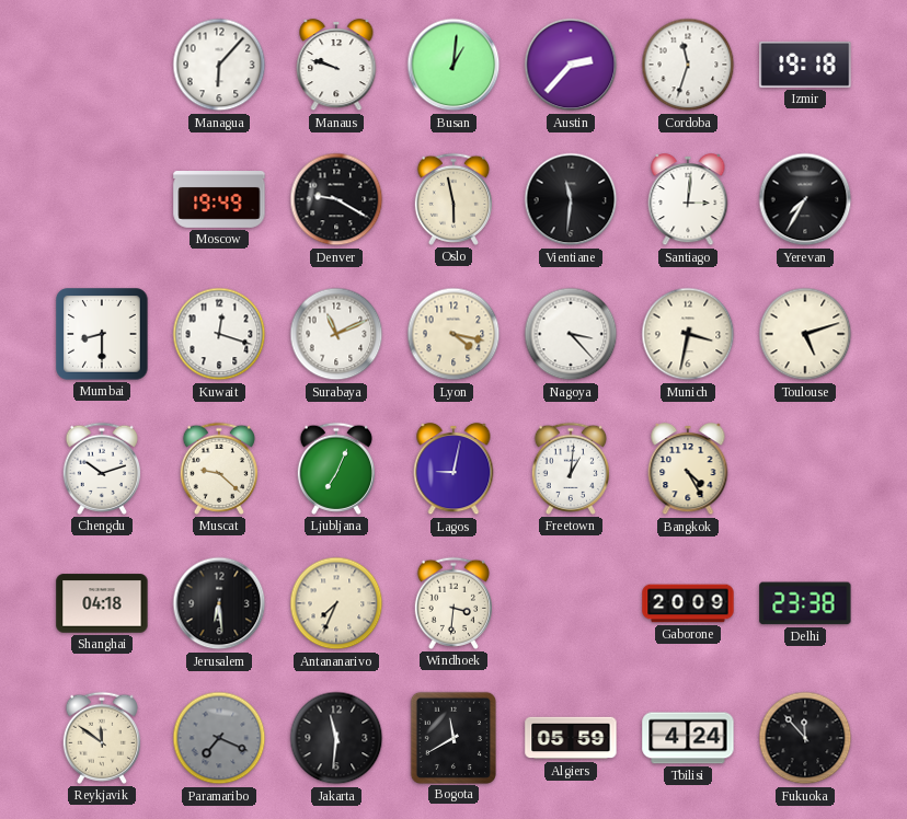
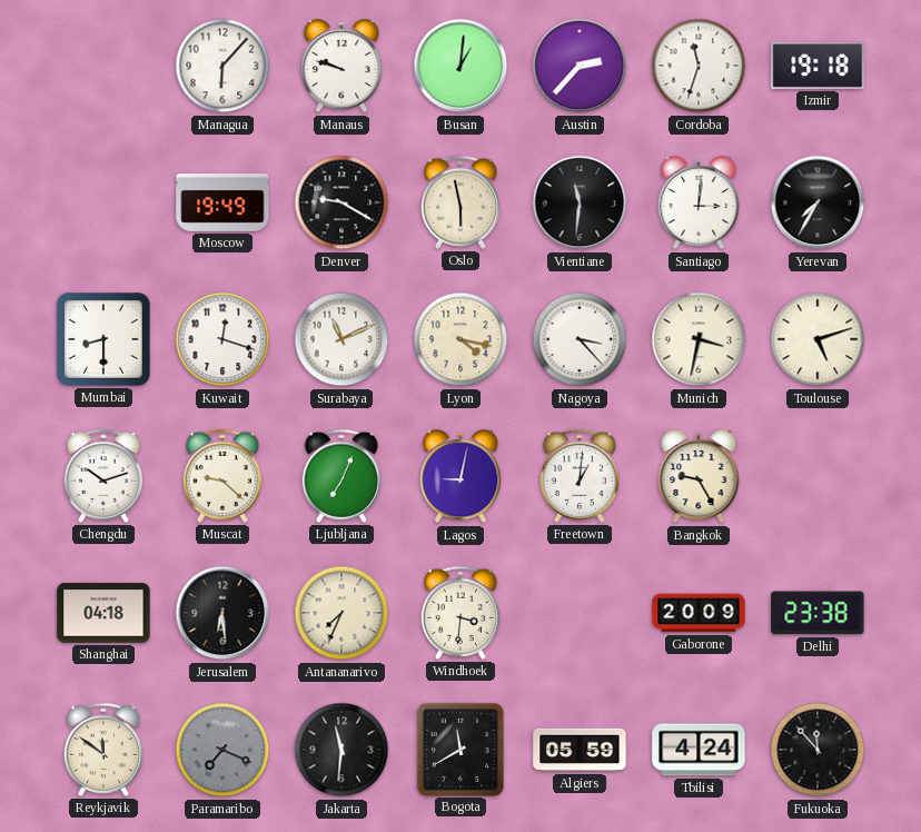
Bangkok: 4:25 -> 9:25
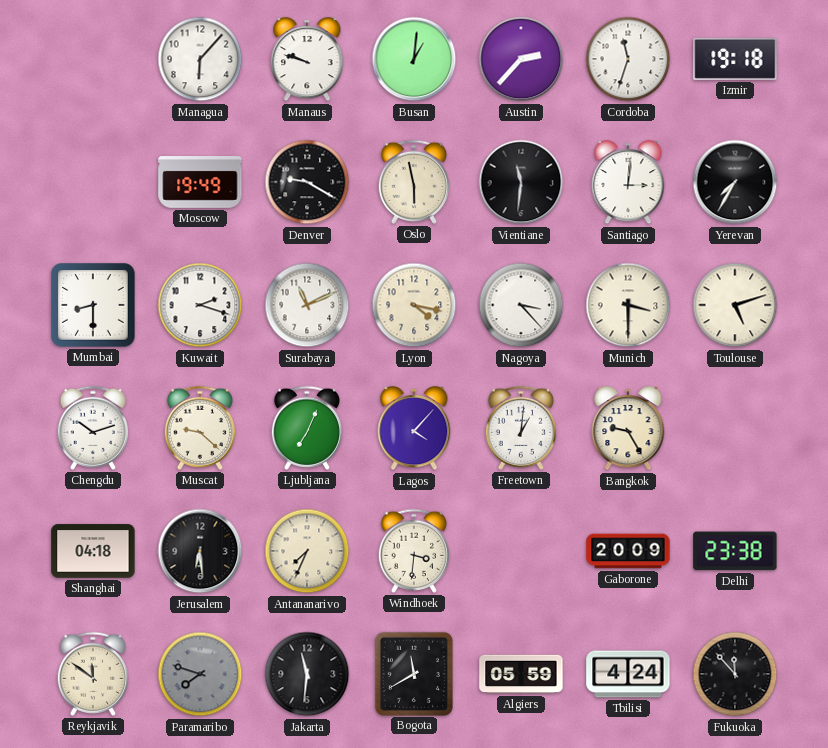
Kuwait: 12:18 -> 2:18
Munich: 3:32 -> 3:30
Lagos: 9:02 -> 4:07
Paramaribo: 7:19 -> 7:48
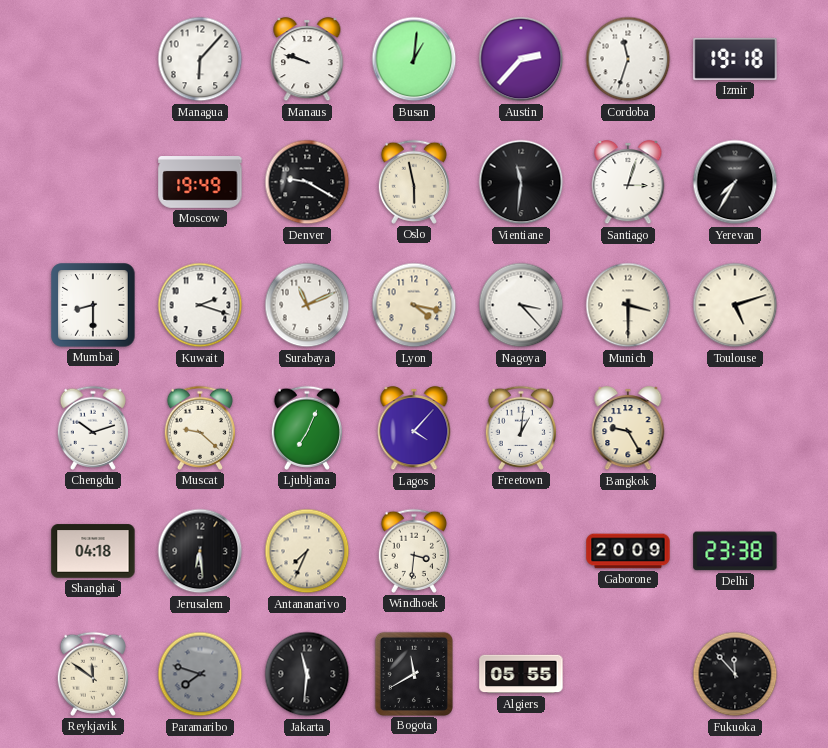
Santiago: 3:01 -> 3:03
Algiers: 05:59 -> 05:55
Tbilisi: 4:24 -> none
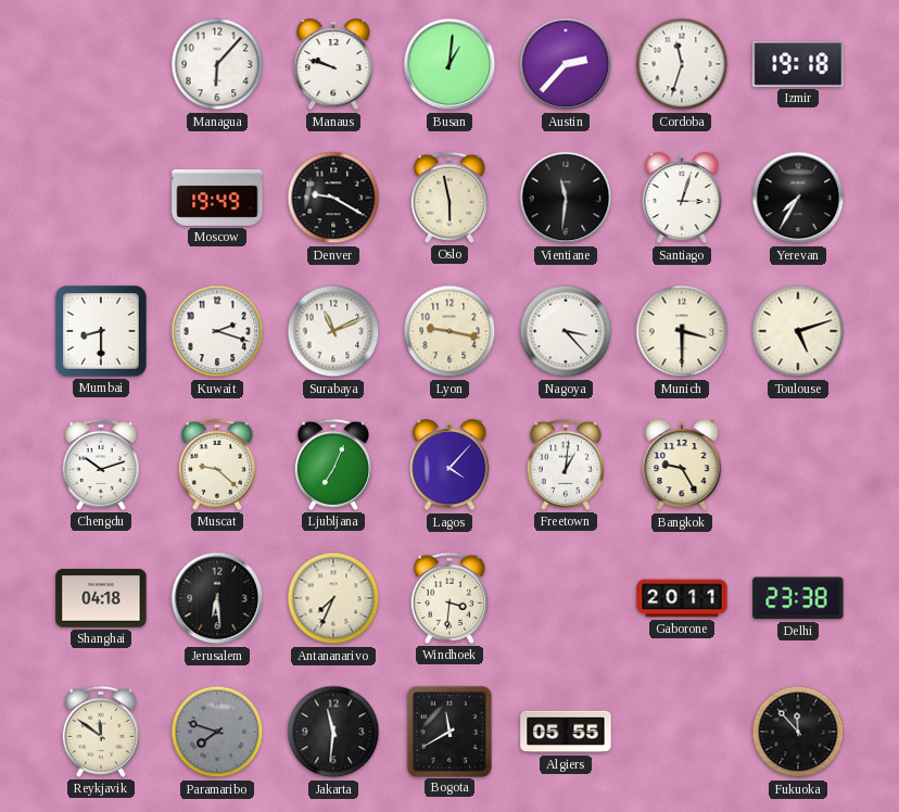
Lyon: 4:17 -> 9:17
Gaborone: 20:09 -> 20:11
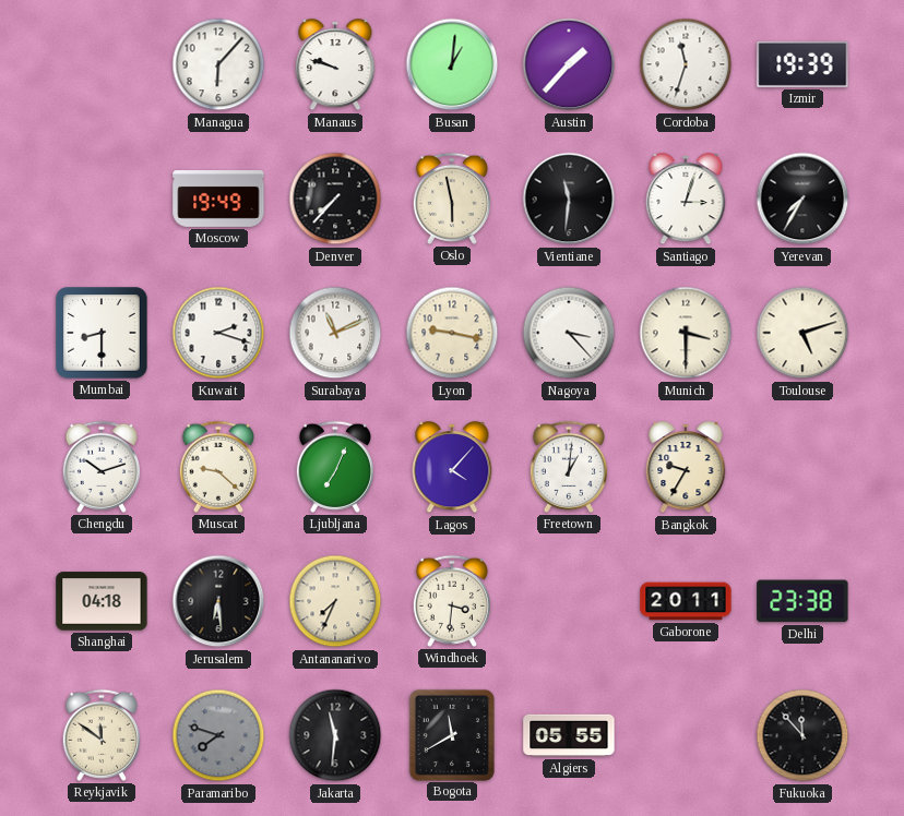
Austin: 2:37 -> 1:37
Izmir: 19:18 -> 19:39
Denver: 9:20 -> 7:37
Bangkok: 9:25 -> 9:35
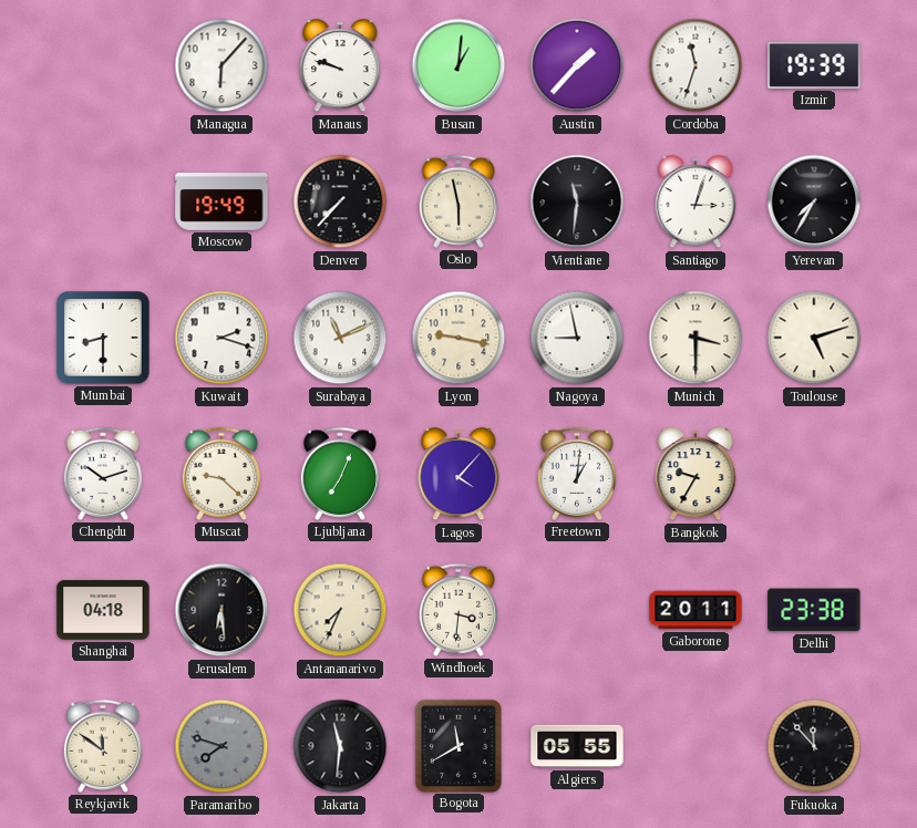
Nagoya: 3:23 -> 8:58
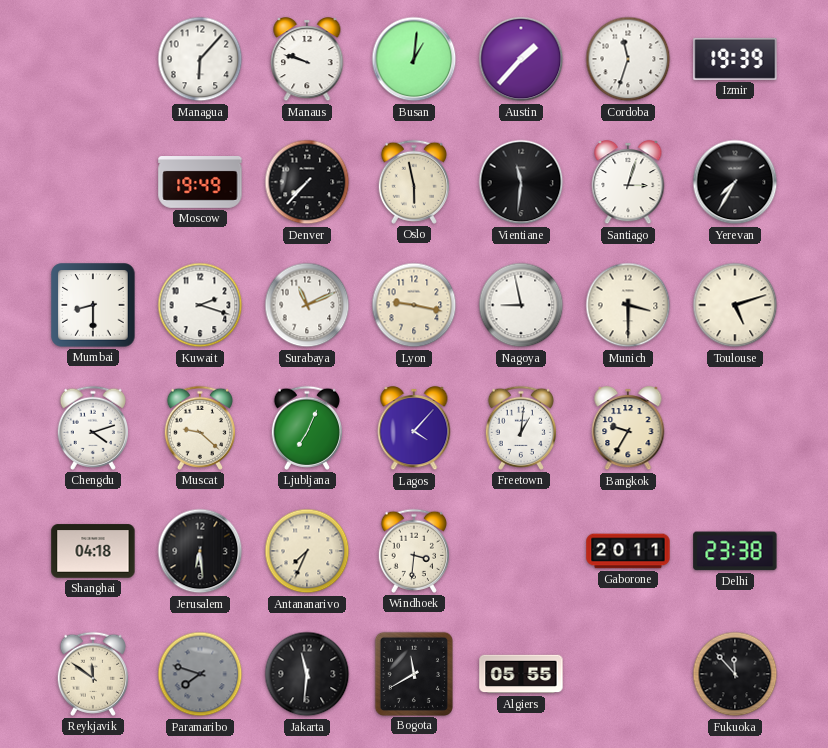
Chengdu: 10:12 -> 4:12
